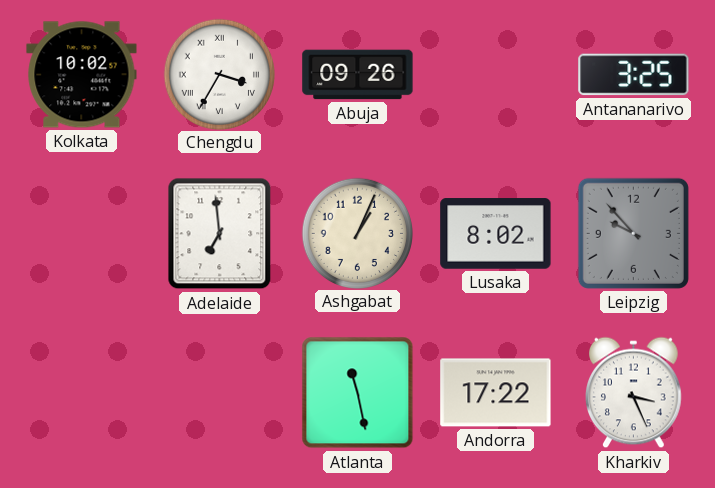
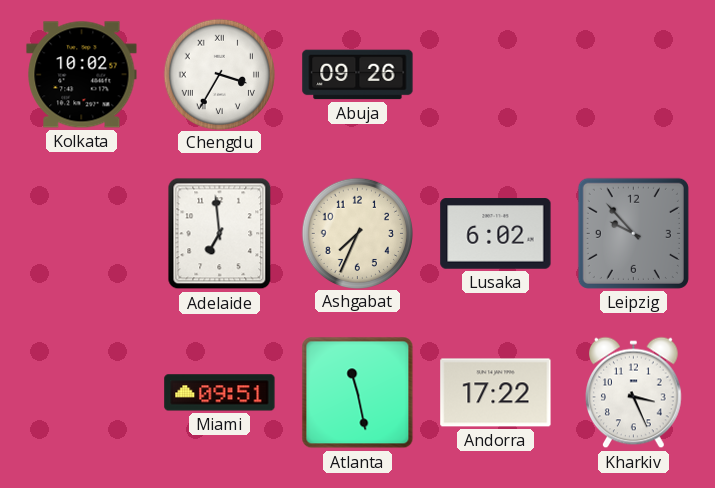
Antananarivo: 3:25 -> none
Ashgabat: 1:04 -> 7:34
Lusaka: 8:02 -> 6:02
Miami: none -> 09:51
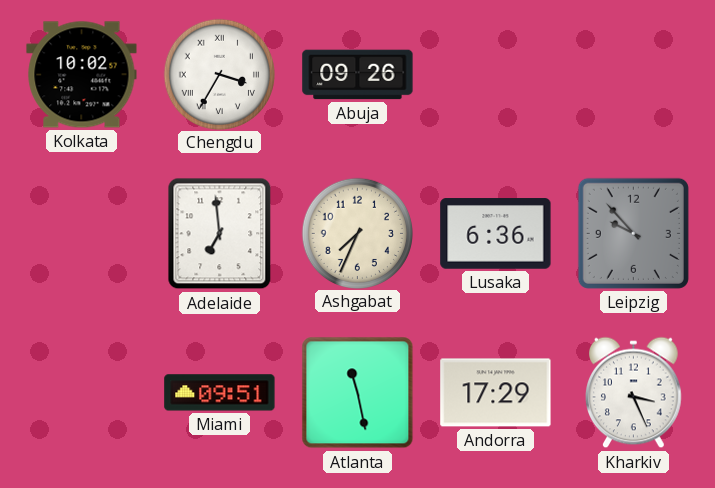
Lusaka: 6:02 -> 6:36
Andorra: 17:22 -> 17:29
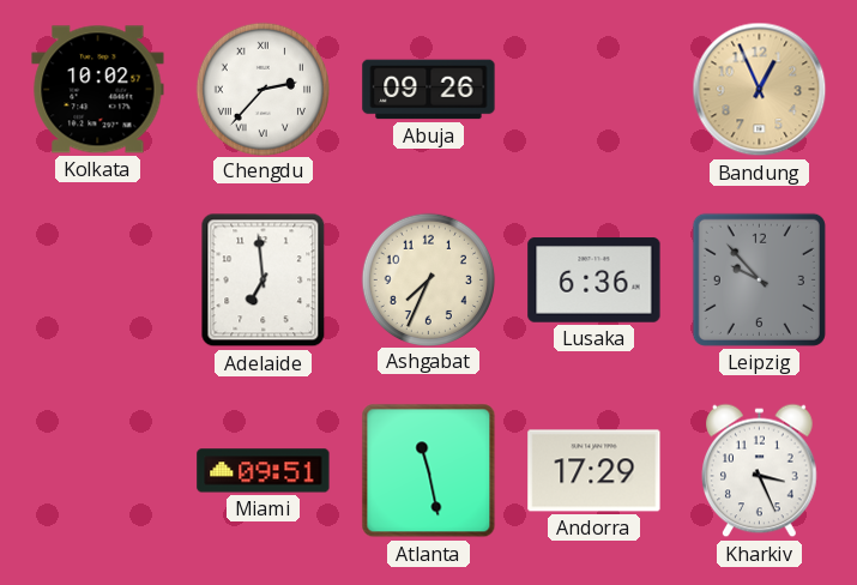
Chengdu: 3:35 -> 2:37
Bandung: none -> 12:56
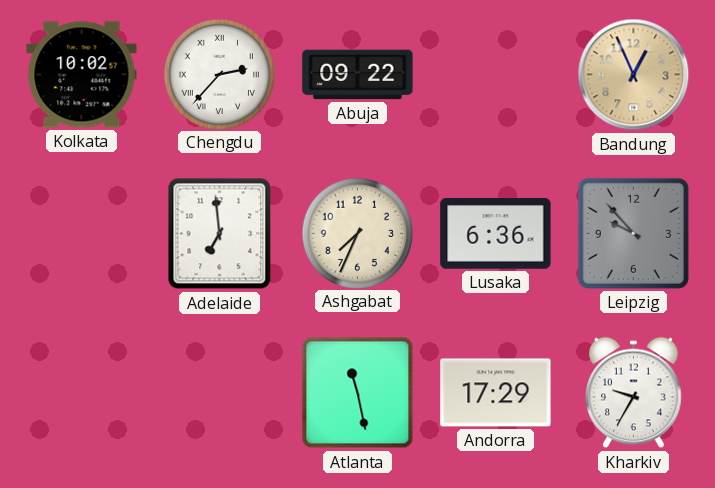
Abuja: 09:26 -> 09:22
Miami: 09:51 -> none
Kharkiv: 3:26 -> 9:35
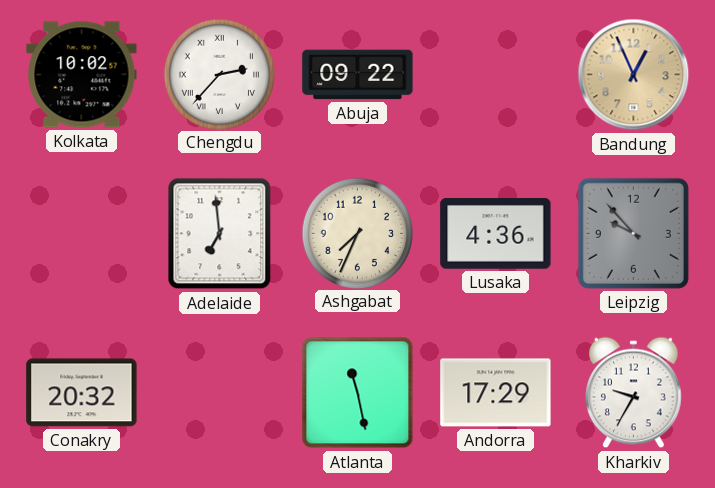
Lusaka: 6:36 -> 4:36
Conakry: none -> 20:32
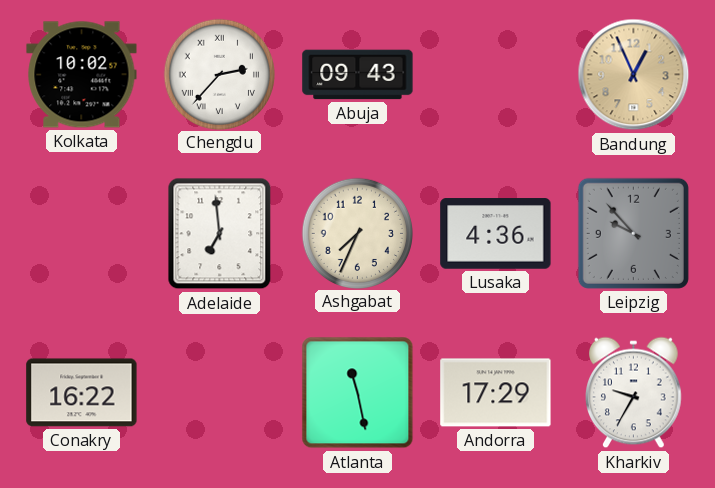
Abuja: 09:22 -> 09:43
Conakry: 20:32 -> 16:22
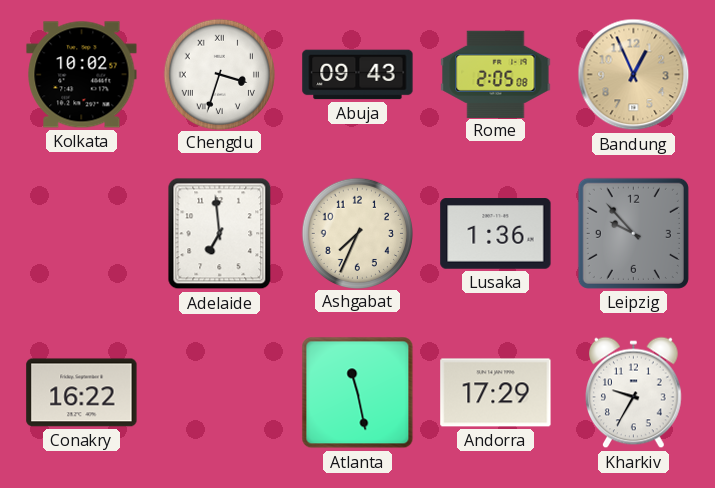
Chengdu: 2:37 -> 3:33
Rome: none -> 2:05
Lusaka: 4:36 -> 1:36
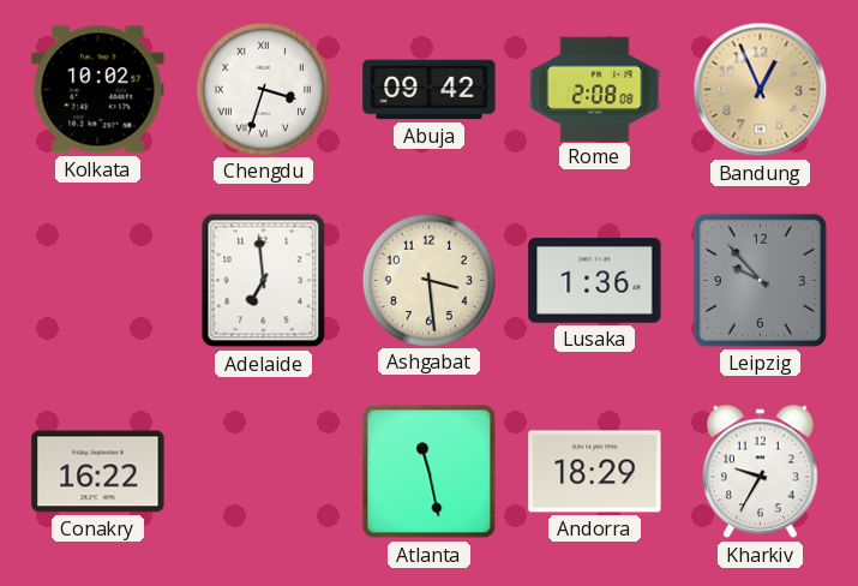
Abuja: 09:43 -> 09:42
Rome: 2:05 -> 2:08
Ashgabat: 7:34 -> 3:29
Andorra: 17:29 -> 18:29
